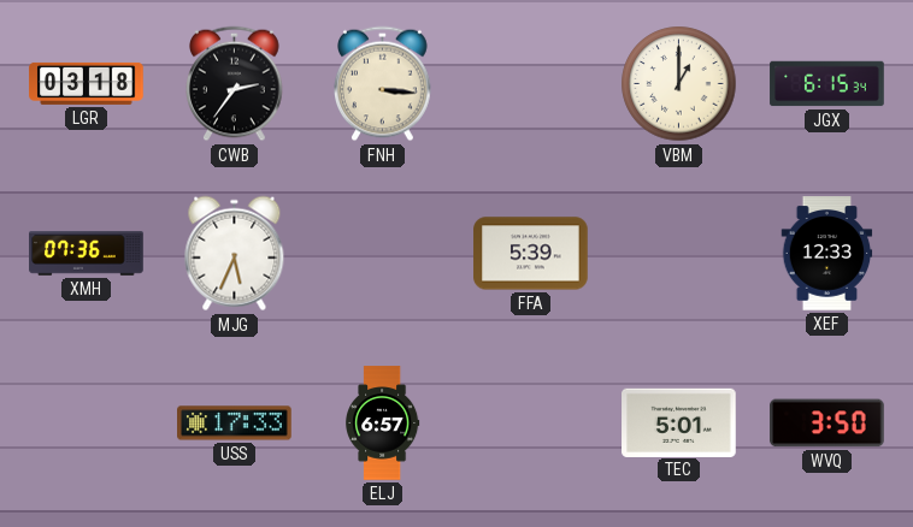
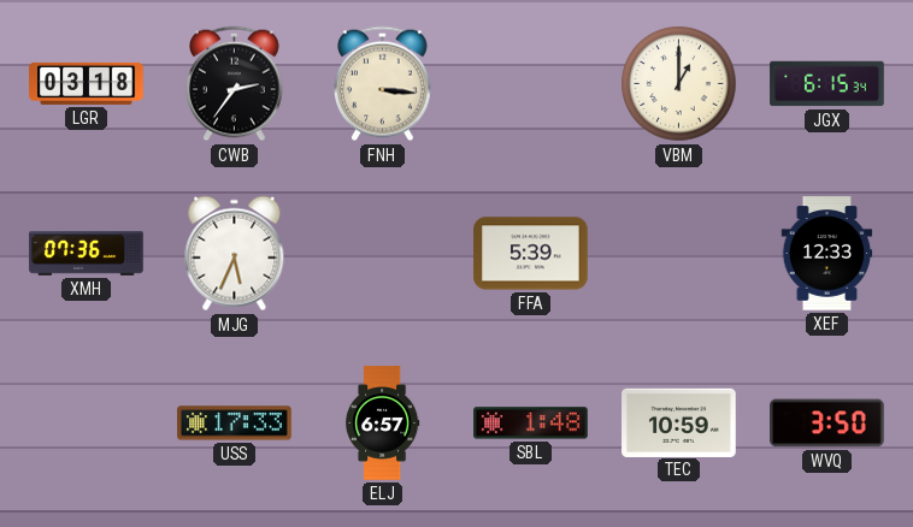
SBL: none -> 1:48
TEC: 5:01 -> 10:59
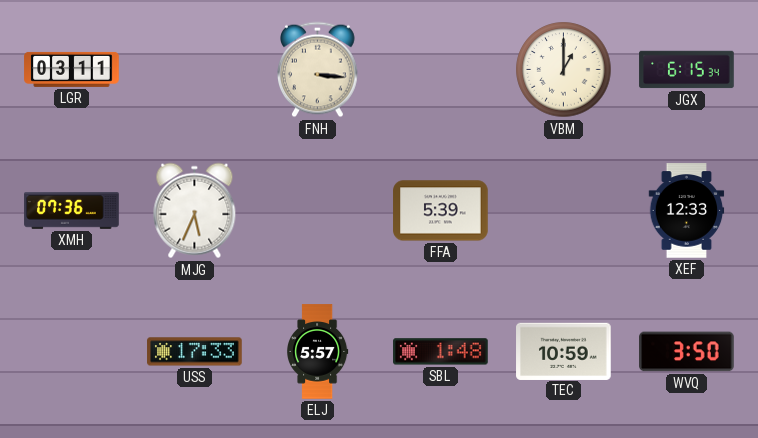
LGR: 03:18 -> 03:11
CWB: 2:36 -> none
ELJ: 6:57 -> 5:57
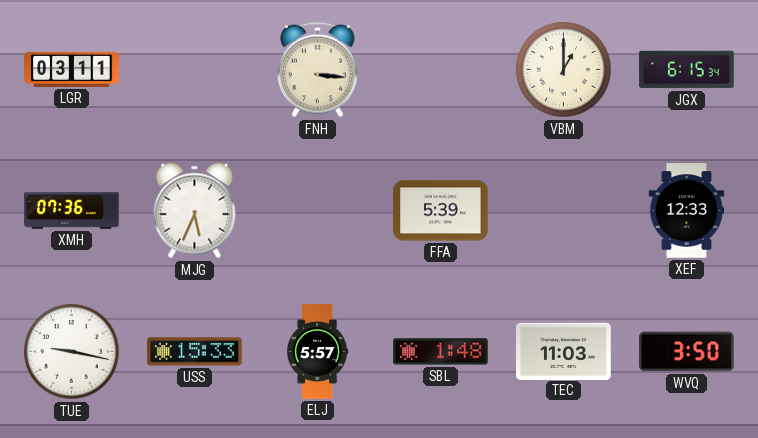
TUE: none -> 9:17
USS: 17:33 -> 15:33
TEC: 10:59 -> 11:03
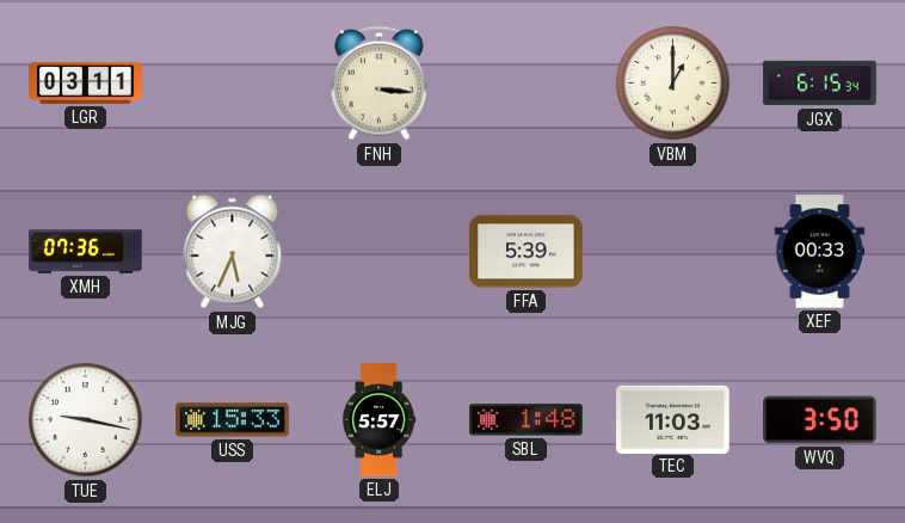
XEF: 12:33 -> 00:33
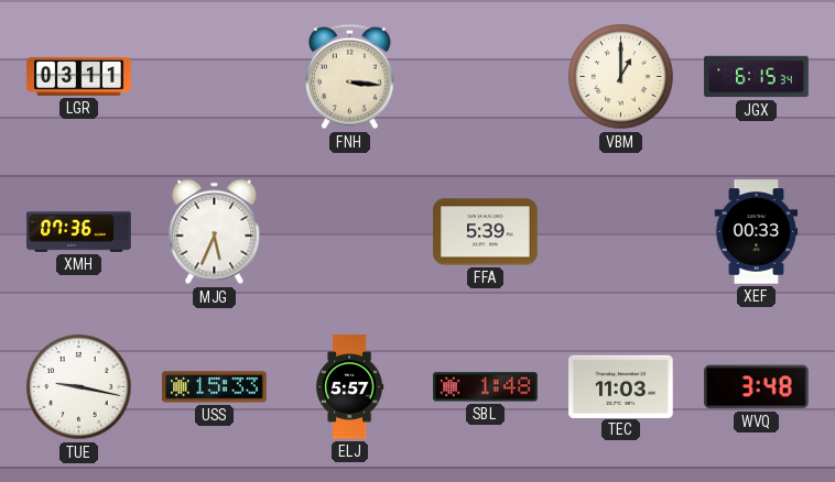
WVQ: 3:50 -> 3:48
